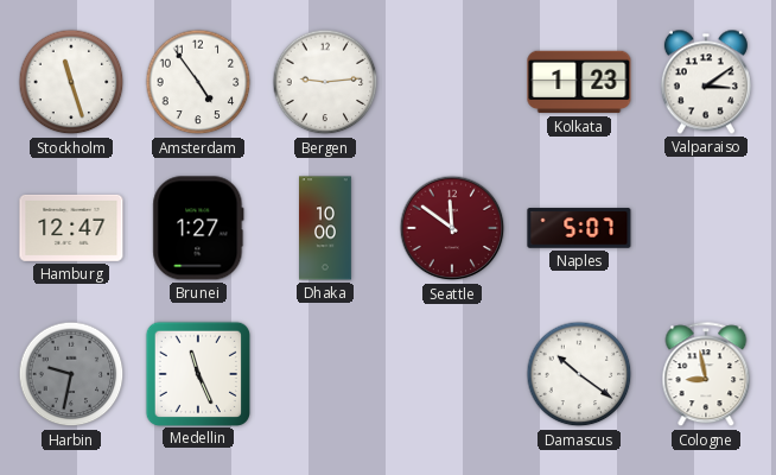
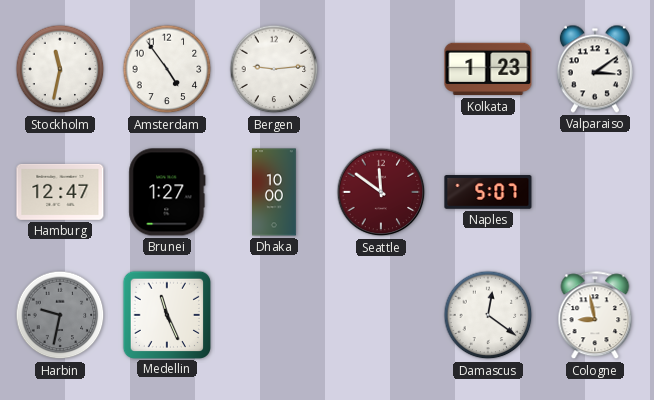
Stockholm: 11:27 -> 11:32
Damascus: 10:21 -> 12:21
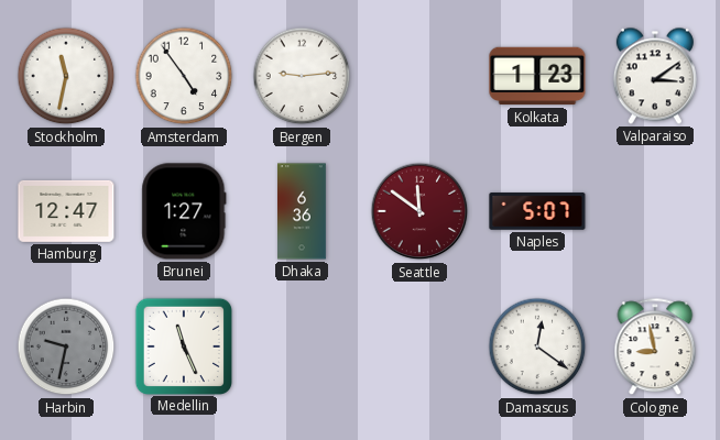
Dhaka: 10:00 -> 6:36
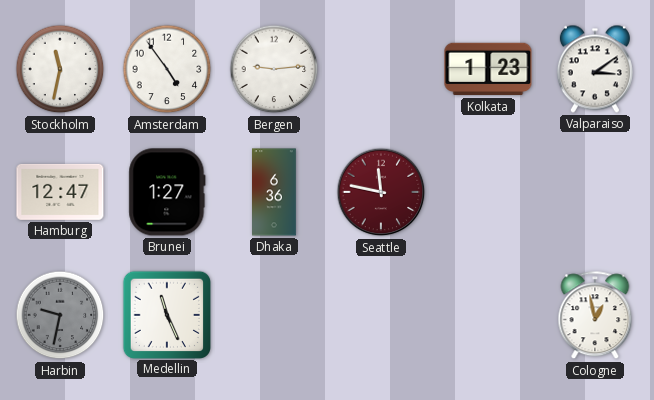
Seattle: 11:51 -> 11:47
Naples: 5:07 -> none
Damascus: 12:21 -> none
Cologne: 8:58 -> 12:58
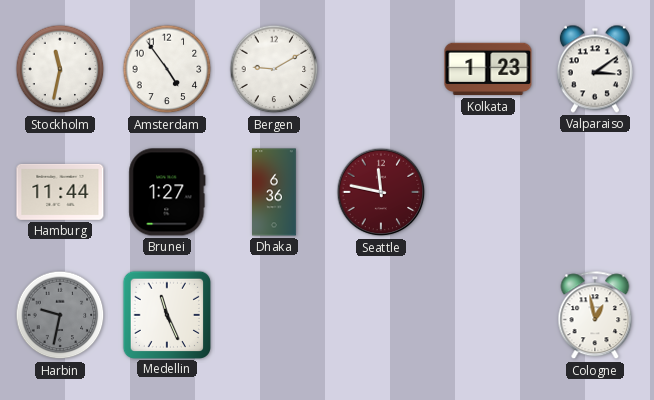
Bergen: 9:14 -> 9:10
Hamburg: 12:47 -> 11:44
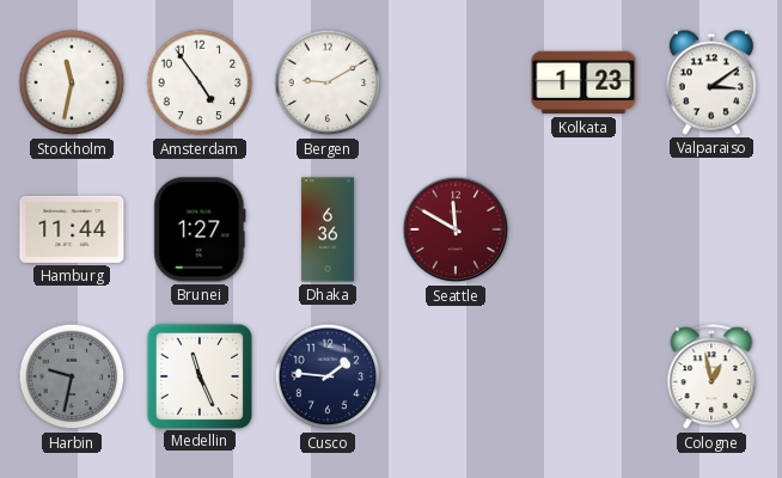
Seattle: 11:47 -> 11:50
Cusco: none -> 1:46
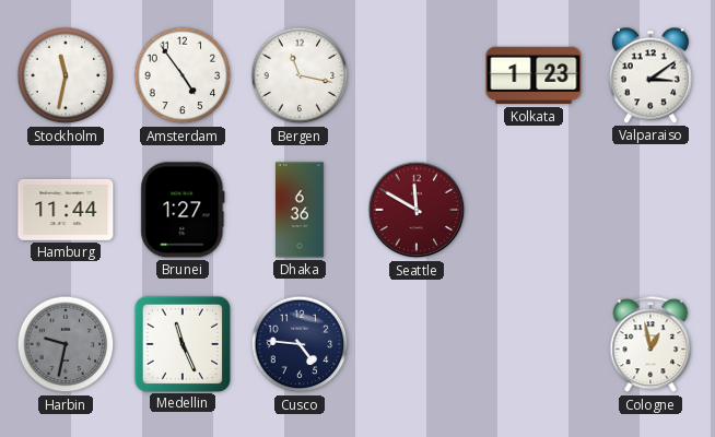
Bergen: 9:10 -> 11:17
Cusco: 1:46 -> 4:46
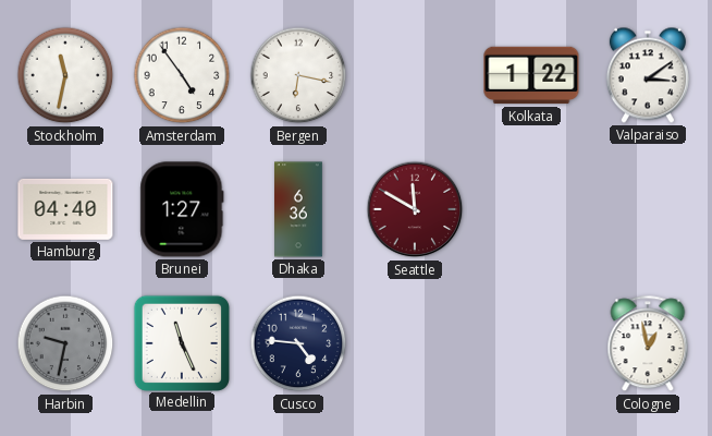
Bergen: 11:17 -> 6:17
Kolkata: 1:23 -> 1:22
Hamburg: 11:44 -> 04:40
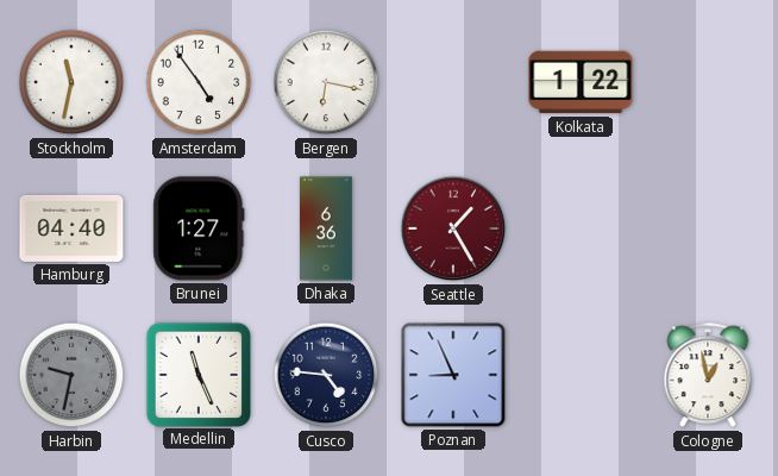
Valparaiso: 3:09 -> none
Seattle: 11:50 -> 1:25
Poznan: none -> 8:56
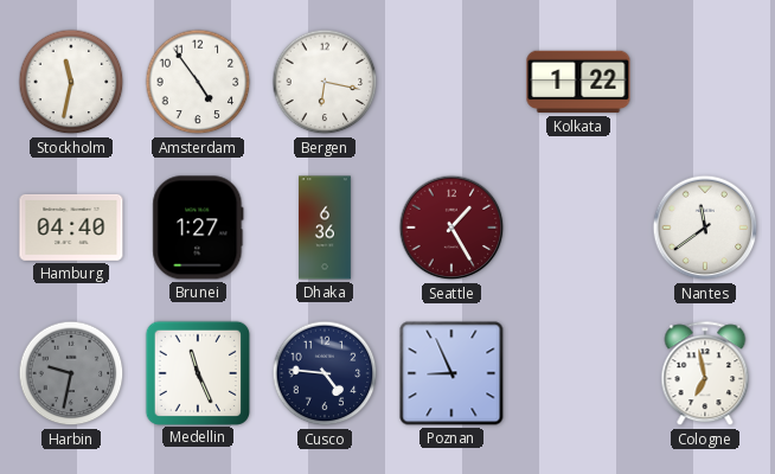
Nantes: none -> 11:39
Cologne: 12:58 -> 6:58
